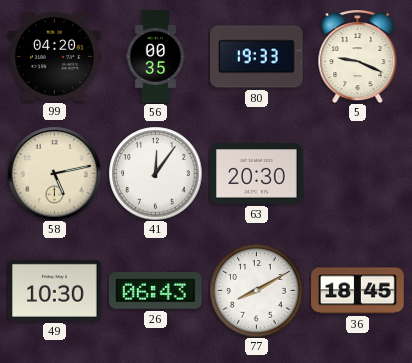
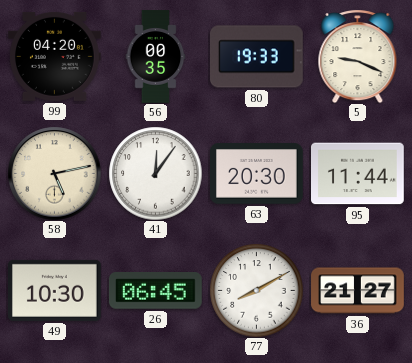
95: none -> 11:44
26: 06:43 -> 06:45
36: 18:45 -> 21:27
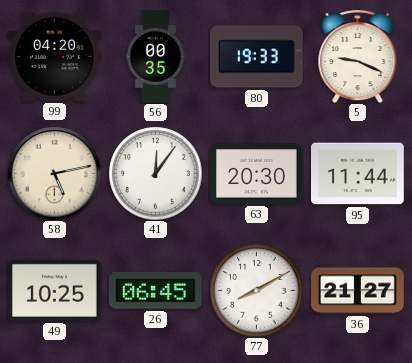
49: 10:30 -> 10:25
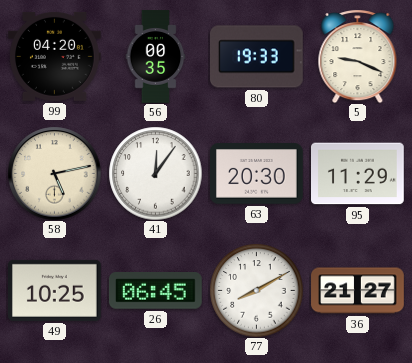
95: 11:44 -> 11:29
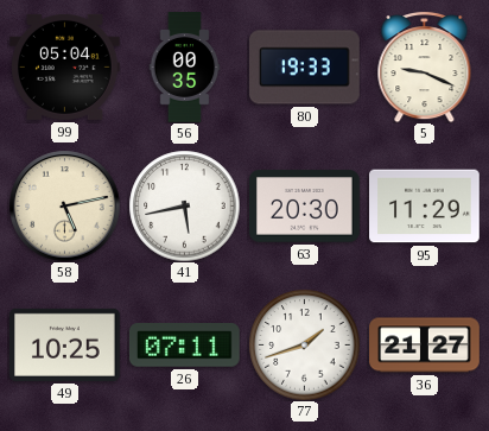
99: 04:20 -> 05:04
41: 12:06 -> 5:43
26: 06:45 -> 07:11
77: 8:10 -> 1:42
